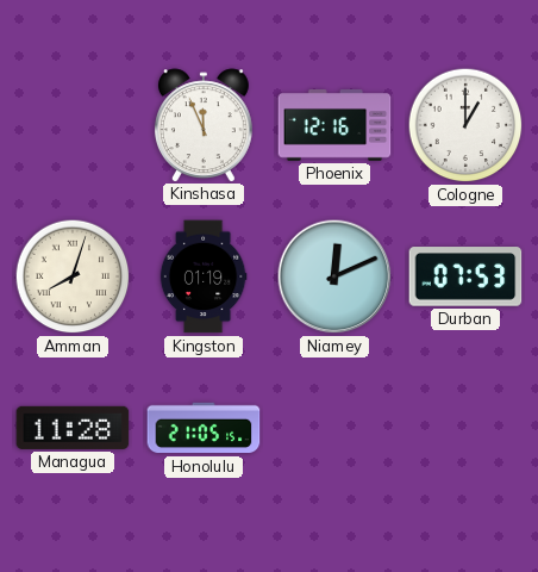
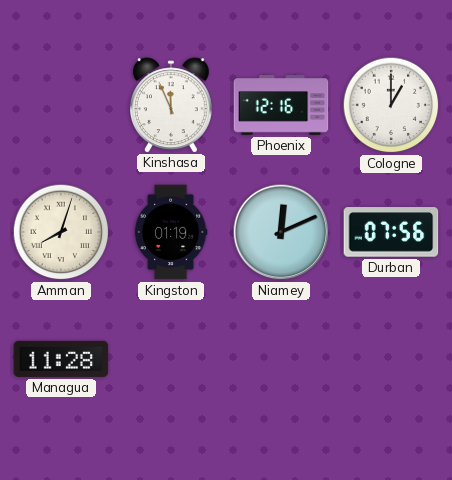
Durban: 07:53 -> 07:56
Honolulu: 21:05 -> none
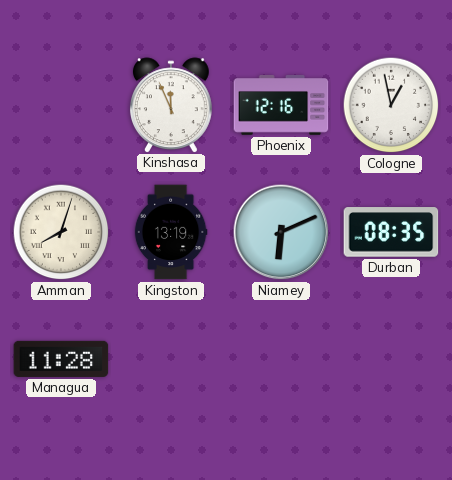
Cologne: 1:00 -> 12:58
Kingston: 01:19 -> 13:19
Niamey: 12:11 -> 6:11
Durban: 07:56 -> 08:35
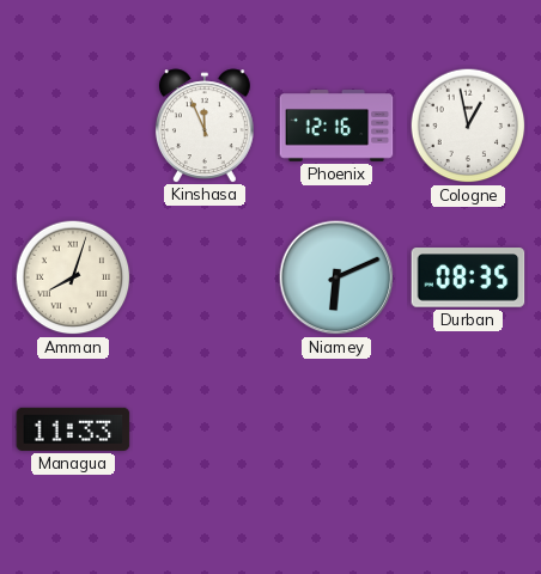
Kingston: 13:19 -> none
Managua: 11:28 -> 11:33
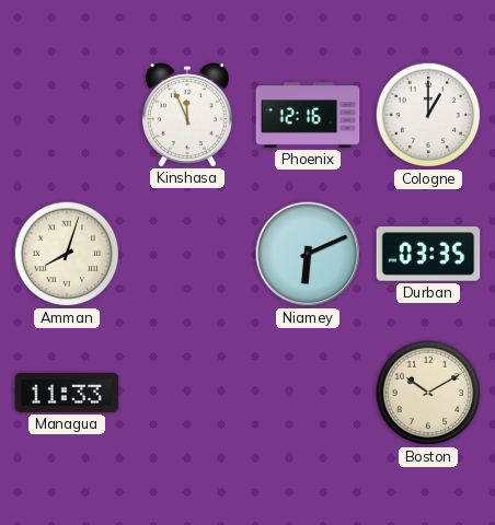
Cologne: 12:58 -> 1:00
Durban: 08:35 -> 03:35
Boston: none -> 10:10
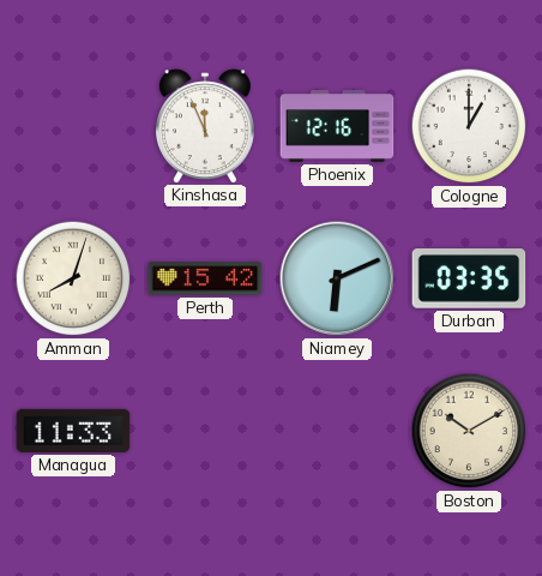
Perth: none -> 15:42
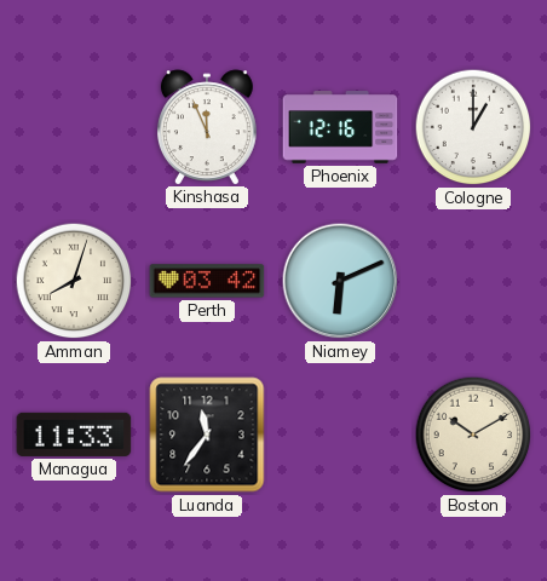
Perth: 15:42 -> 03:42
Durban: 03:35 -> none
Luanda: none -> 11:36
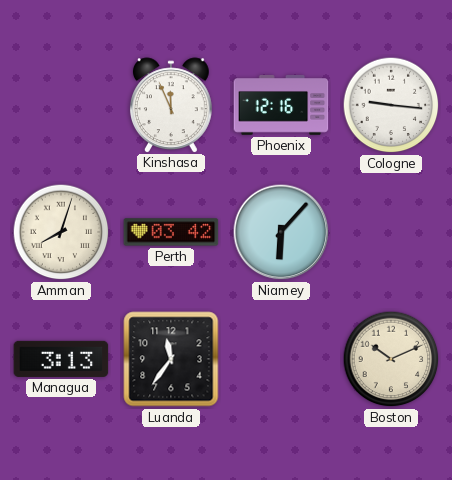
Cologne: 1:00 -> 9:16
Niamey: 6:11 -> 6:07
Managua: 11:33 -> 3:13
Boston: 10:10 -> 10:11
